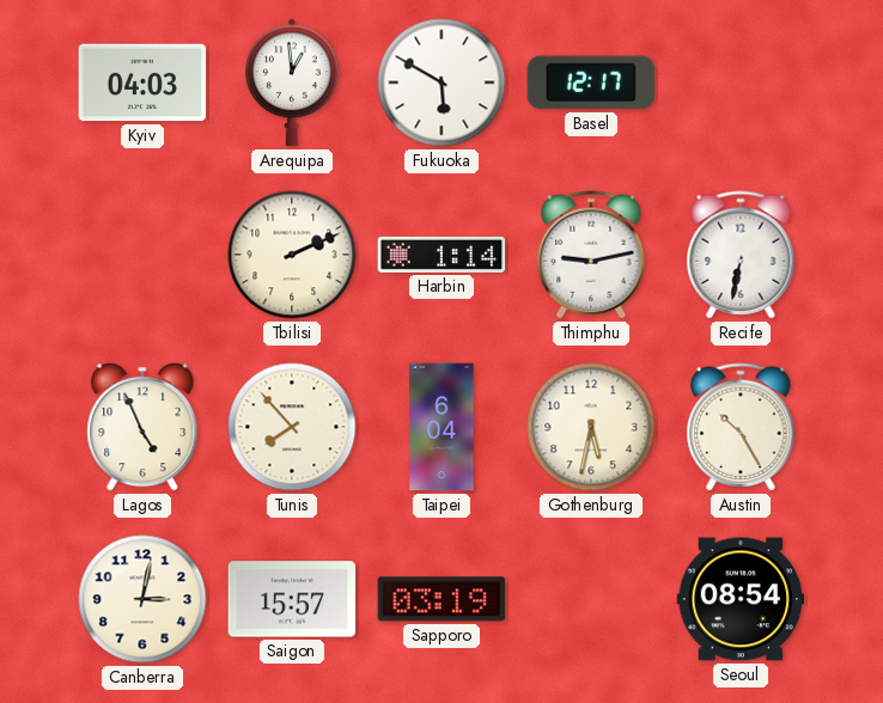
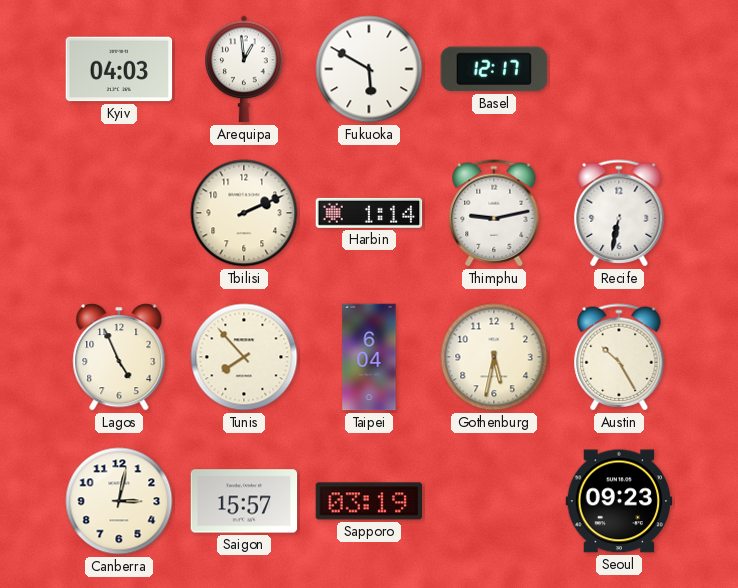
Seoul: 08:54 -> 09:23
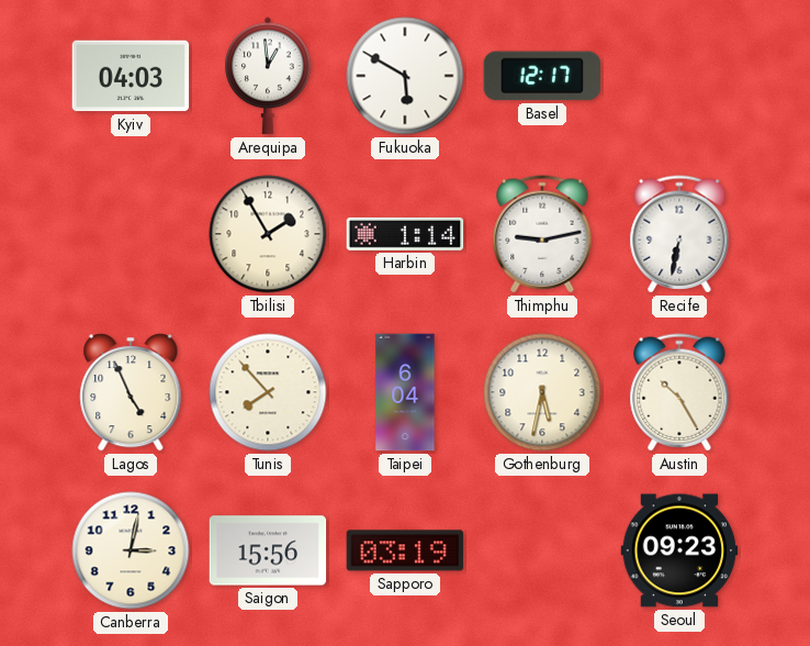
Tbilisi: 2:11 -> 1:55
Saigon: 15:57 -> 15:56
